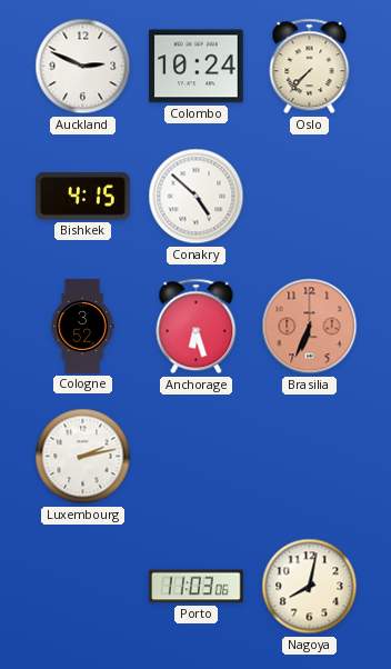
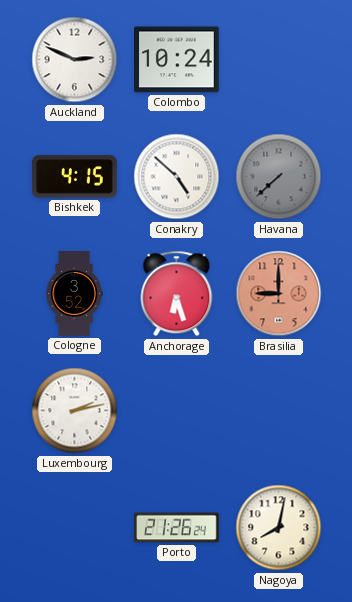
Oslo: 7:37 -> none
Havana: none -> 7:38
Brasilia: 6:34 -> 9:00
Porto: 11:03 -> 21:26
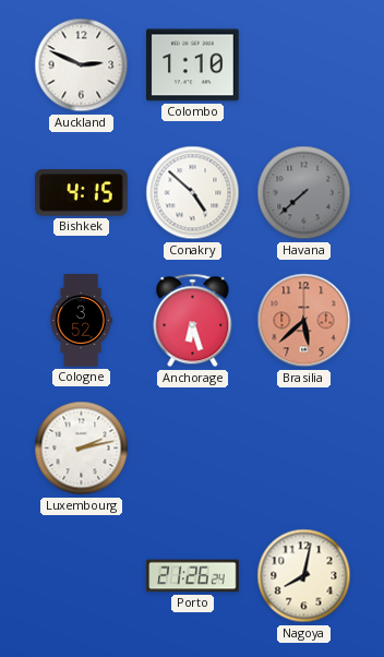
Colombo: 10:24 -> 1:10
Brasilia: 9:00 -> 5:38
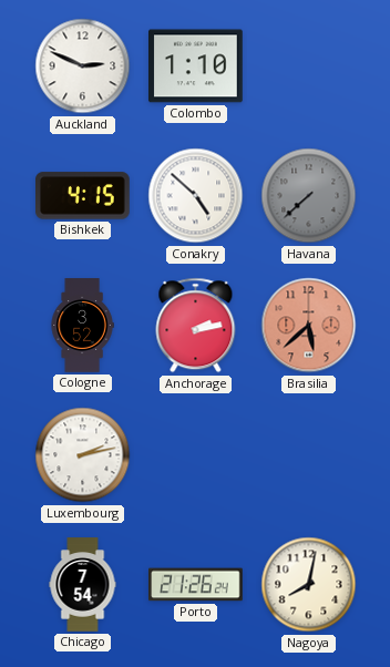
Anchorage: 6:27 -> 2:13
Chicago: none -> 7:54
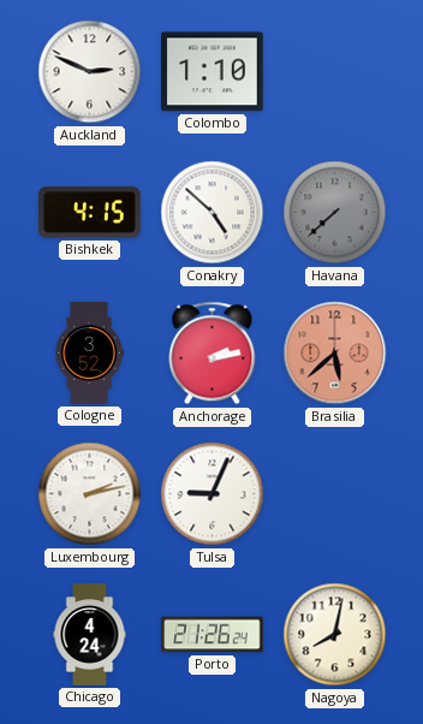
Tulsa: none -> 9:04
Chicago: 7:54 -> 4:24
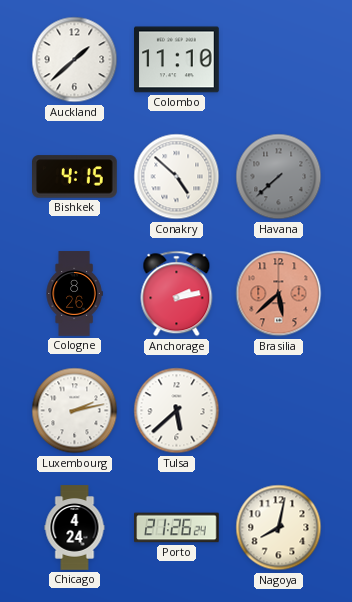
Auckland: 2:49 -> 1:38
Colombo: 1:10 -> 11:10
Cologne: 3:52 -> 8:26
Tulsa: 9:04 -> 5:38
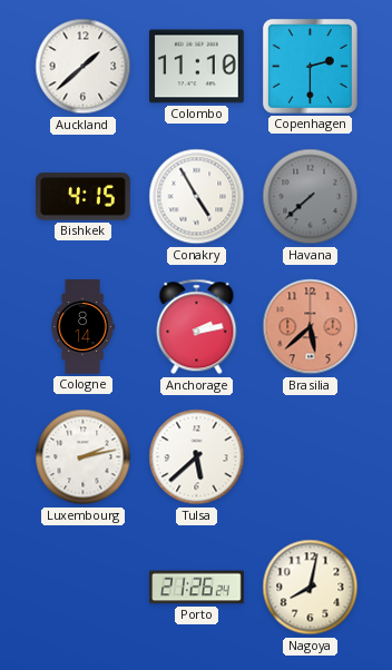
Copenhagen: none -> 2:30
Conakry: 4:52 -> 4:55
Cologne: 8:26 -> 8:14
Chicago: 4:24 -> none
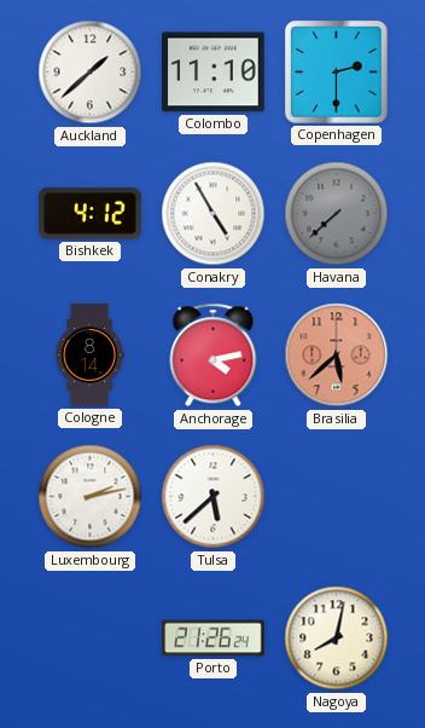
Bishkek: 4:15 -> 4:12
Anchorage: 2:13 -> 4:13
